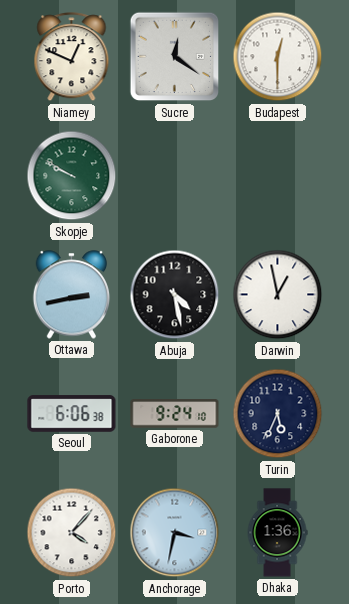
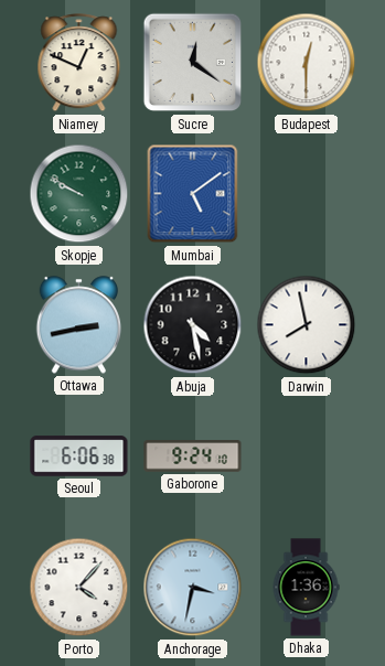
Mumbai: none -> 5:09
Darwin: 12:58 -> 7:58
Turin: 5:34 -> none
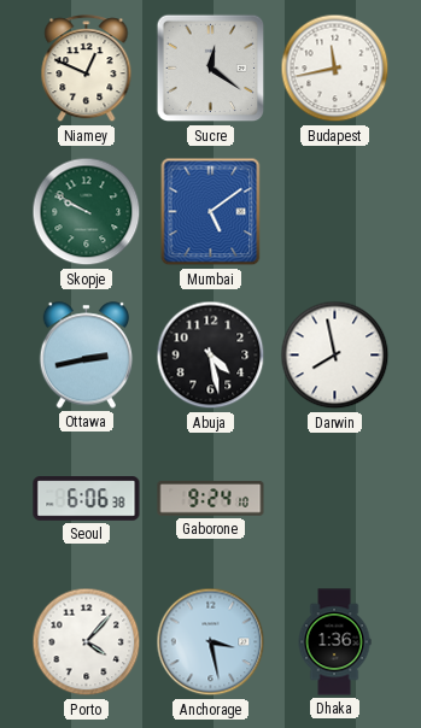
Budapest: 12:30 -> 11:43
Anchorage: 3:32 -> 3:28
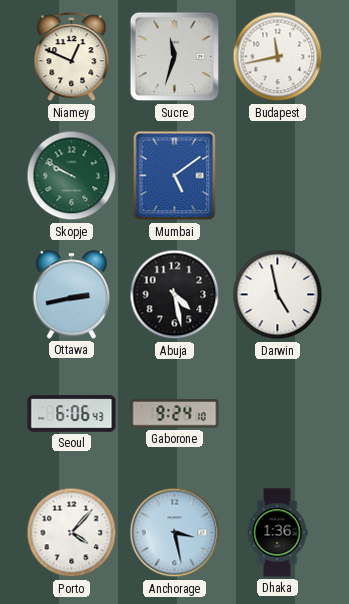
Sucre: 12:21 -> 11:33
Darwin: 7:58 -> 4:58
Seoul: 6:06:38 -> 6:06:43
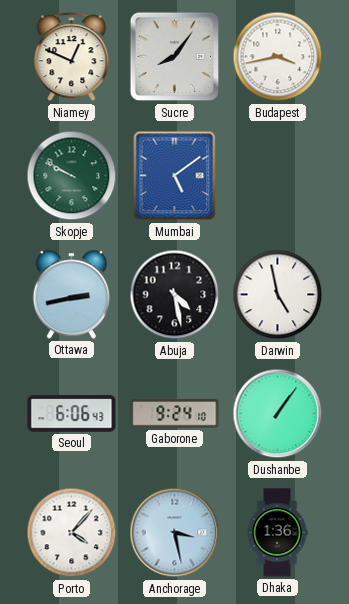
Sucre: 11:33 -> 8:06
Budapest: 11:43 -> 3:43
Dushanbe: none -> 1:06
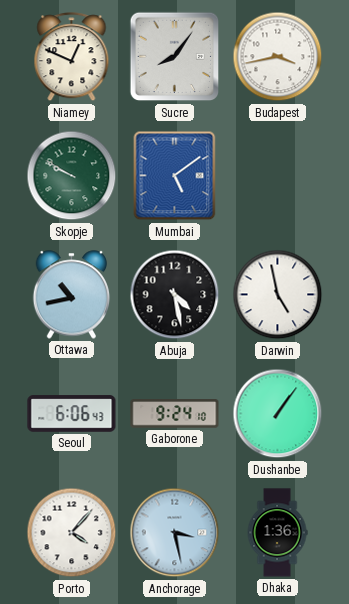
Ottawa: 2:43 -> 10:43
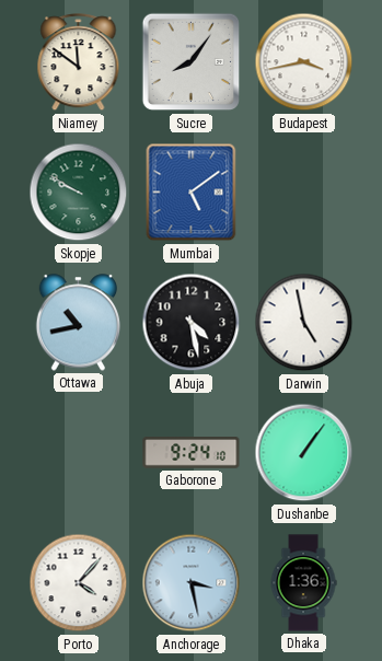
Niamey: 12:49 -> 11:51
Seoul: 6:06 -> none
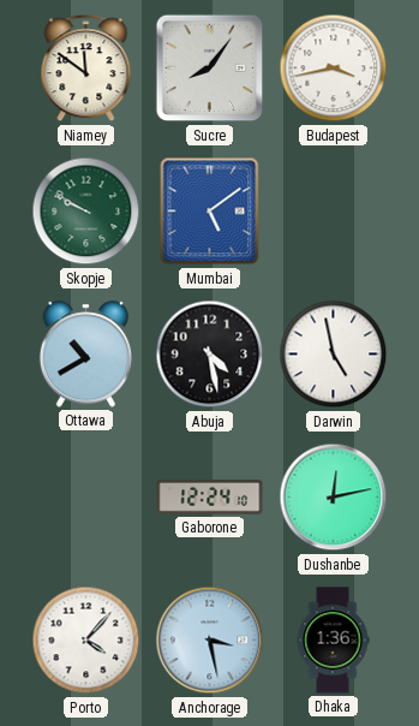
Ottawa: 10:43 -> 10:40
Gaborone: 9:24 -> 12:24
Dushanbe: 1:06 -> 12:13
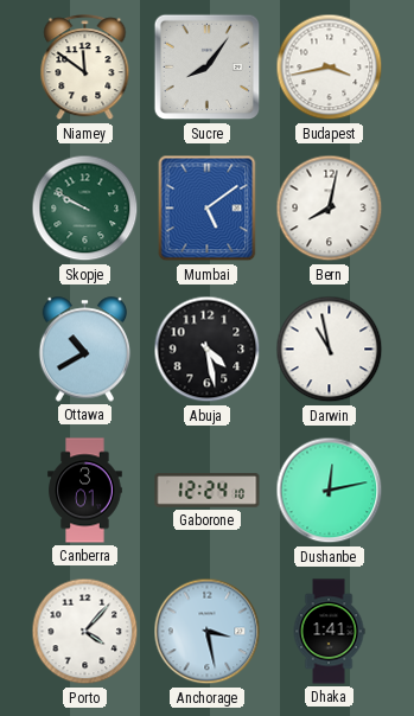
Bern: none -> 8:02
Darwin: 4:58 -> 10:58
Canberra: none -> 3:01
Dhaka: 1:36 -> 1:41
